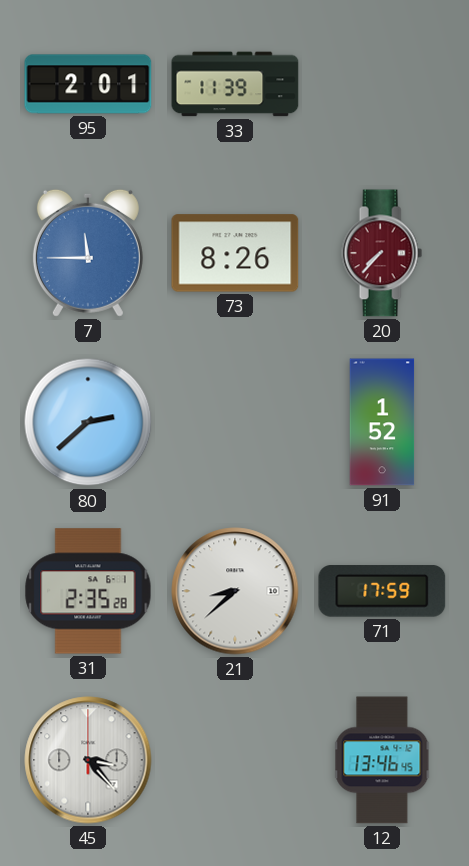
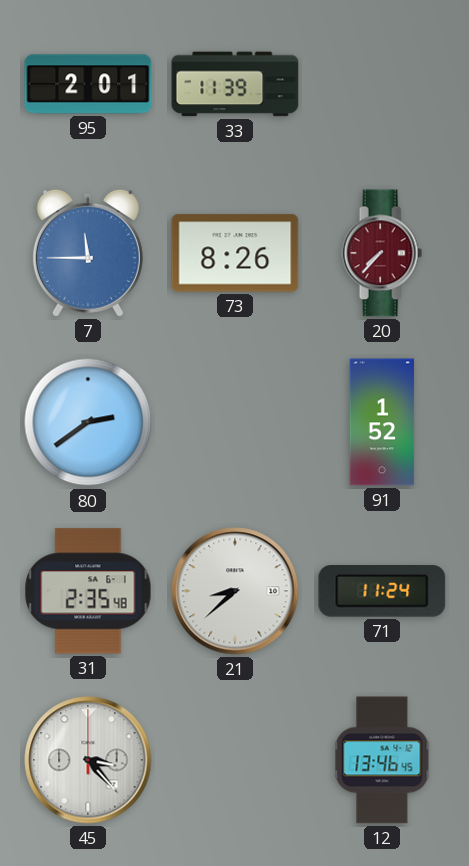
80: 2:38 -> 2:39
31: 2:35:28 -> 2:35:48
71: 17:59 -> 11:24
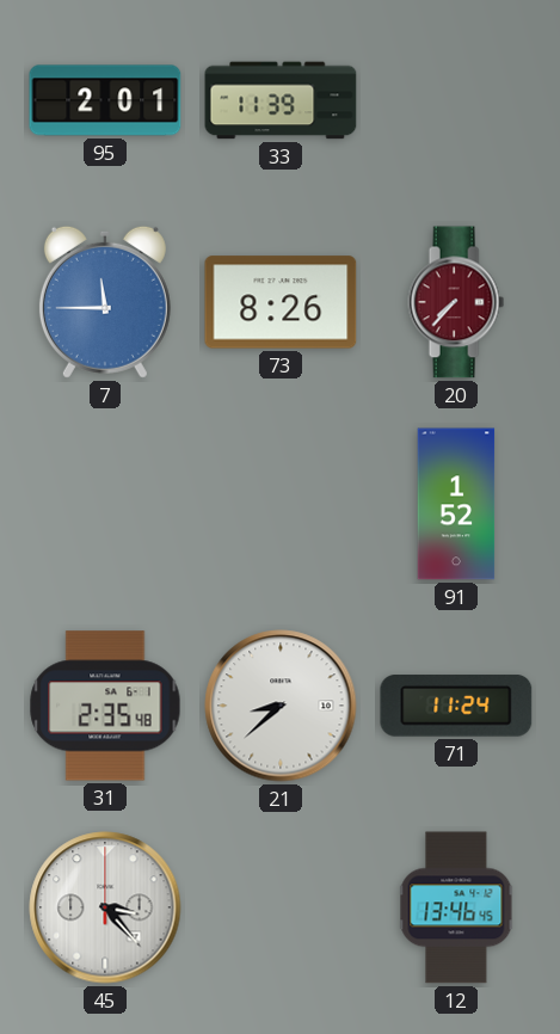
80: 2:39 -> none
